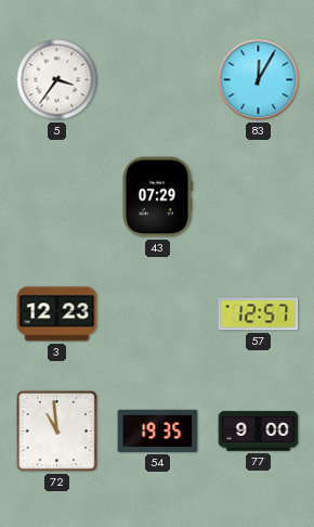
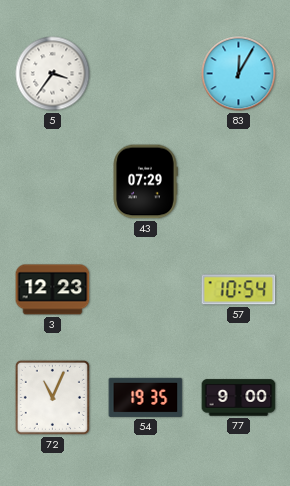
57: 12:57 -> 10:54
72: 10:59 -> 11:04
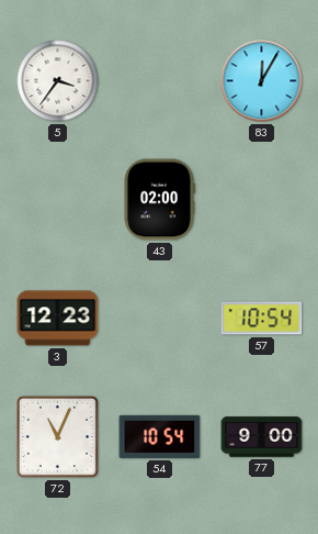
43: 07:29 -> 02:00
54: 19:35 -> 10:54
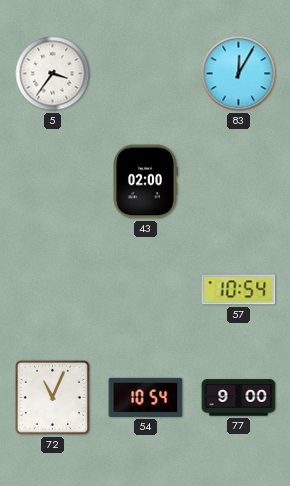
3: 12:23 -> none
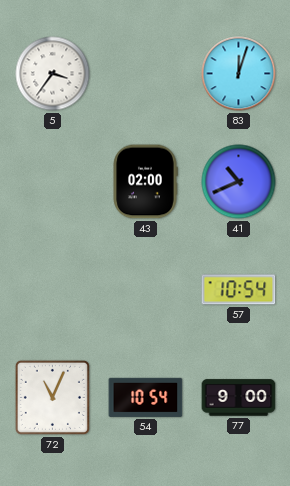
83: 12:05 -> 12:03
41: none -> 10:41
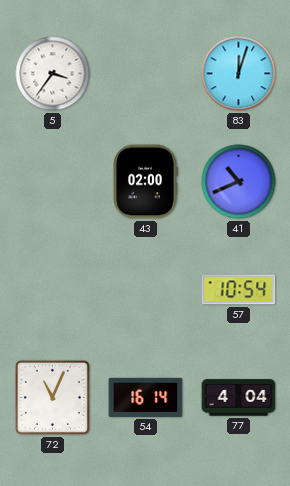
54: 10:54 -> 16:14
77: 9:00 -> 4:04
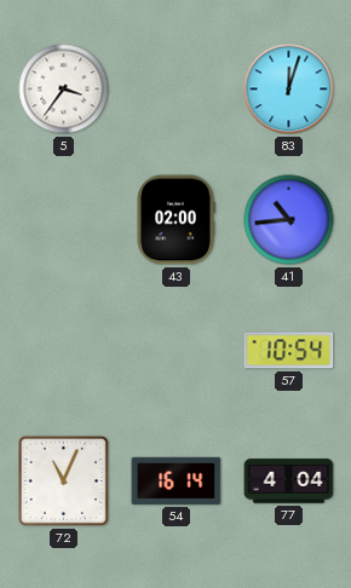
41: 10:41 -> 10:44
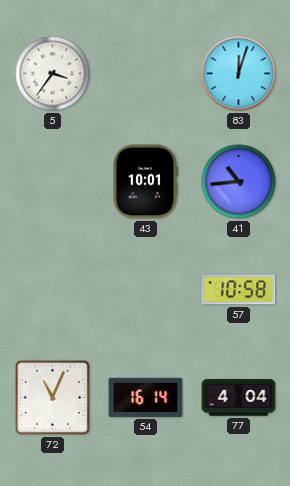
43: 02:00 -> 10:01
57: 10:54 -> 10:58
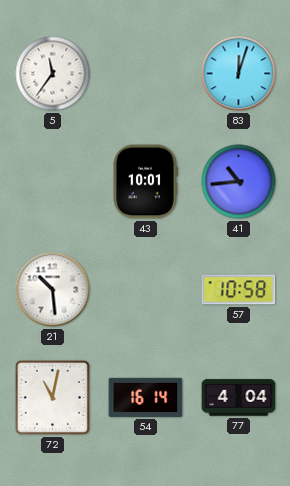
5: 3:36 -> 11:36
21: none -> 10:29
72: 11:04 -> 11:02
